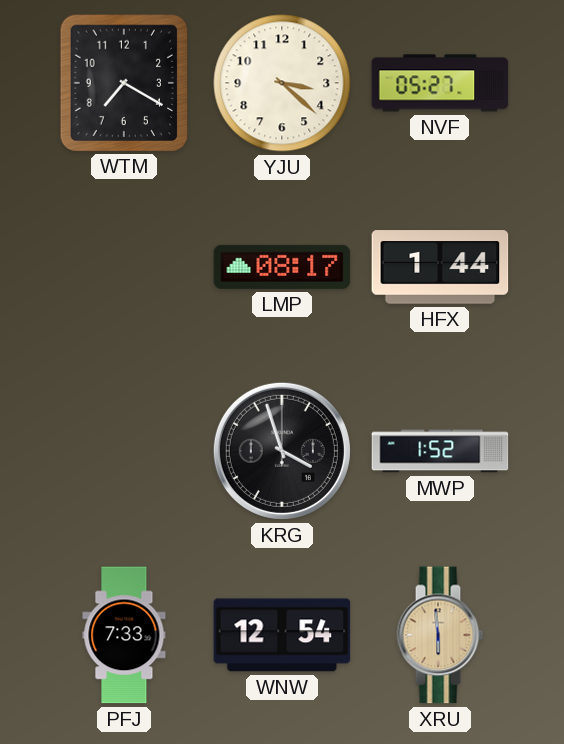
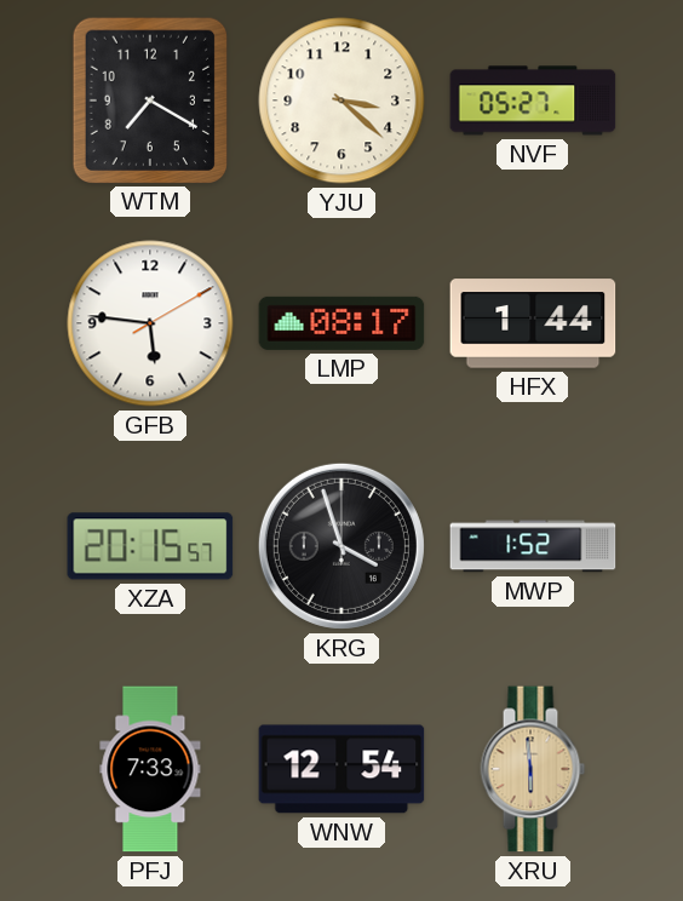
GFB: none -> 5:46
XZA: none -> 20:15
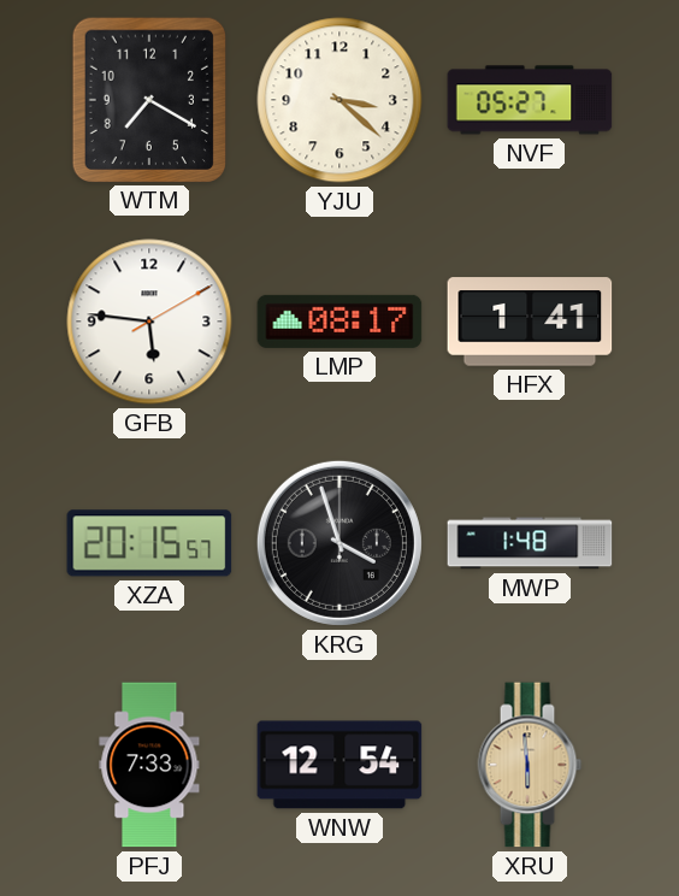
HFX: 1:44 -> 1:41
MWP: 1:52 -> 1:48
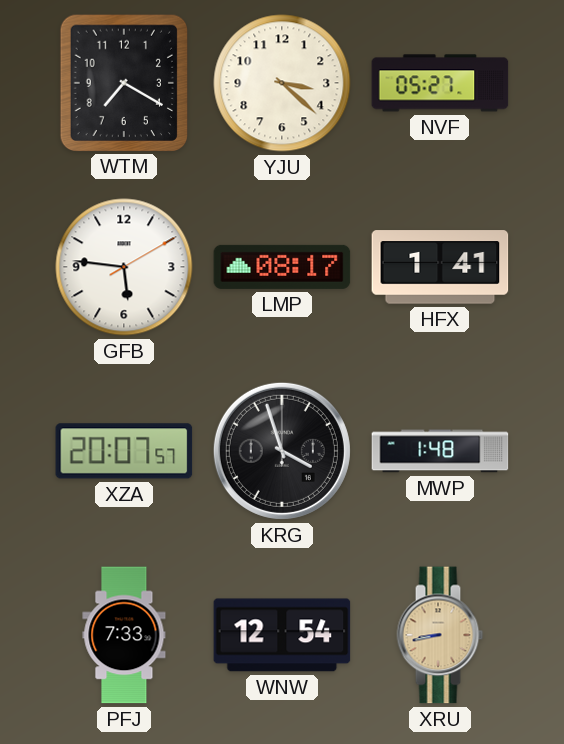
XZA: 20:15 -> 20:07
XRU: 5:59 -> 8:43
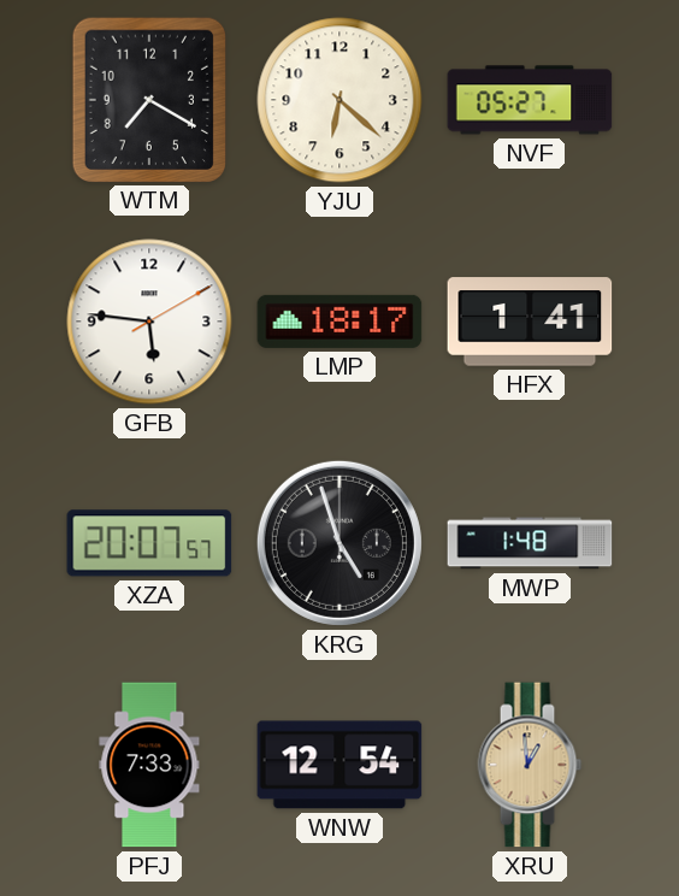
YJU: 3:22 -> 6:22
LMP: 08:17 -> 18:17
KRG: 3:57 -> 4:57
XRU: 8:43 -> 12:59
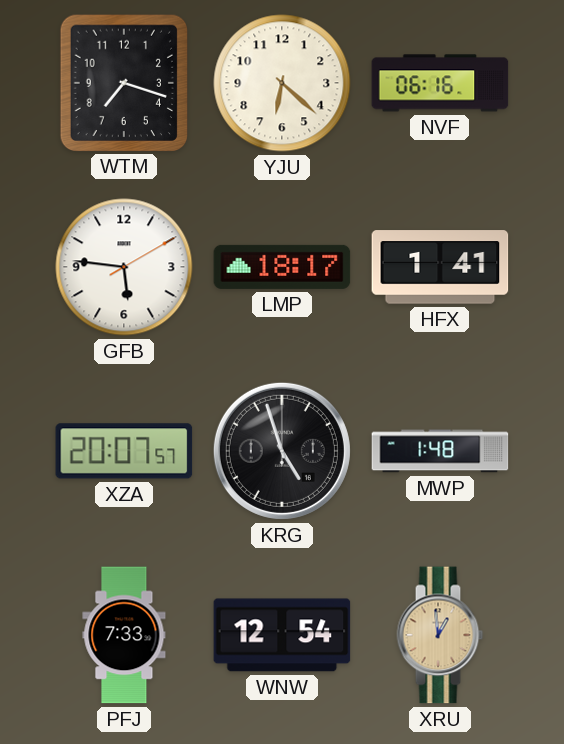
WTM: 7:20 -> 7:18
NVF: 05:27 -> 06:16
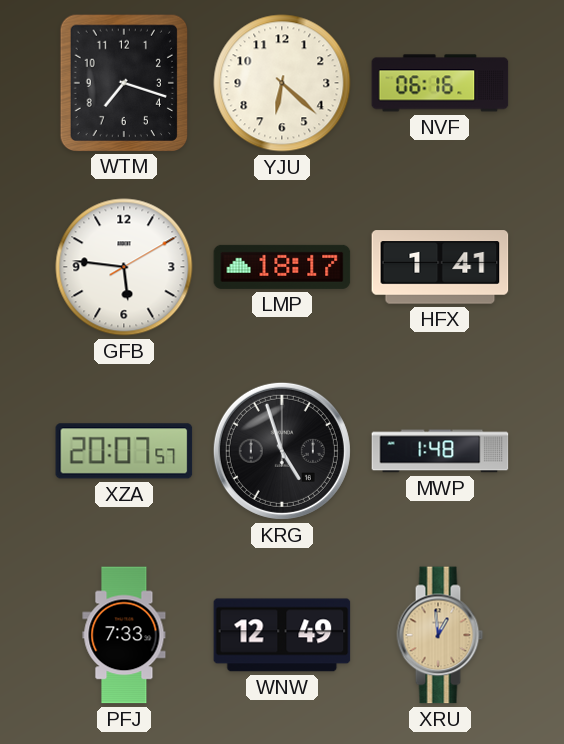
WNW: 12:54 -> 12:49
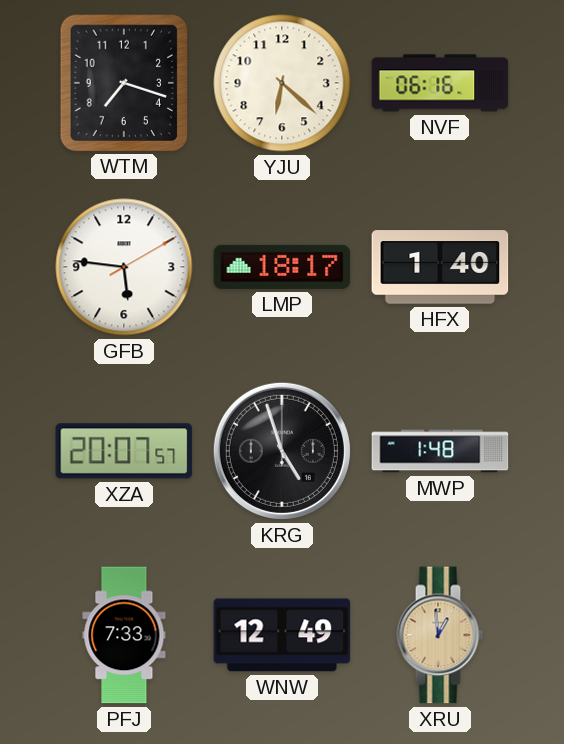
HFX: 1:41 -> 1:40
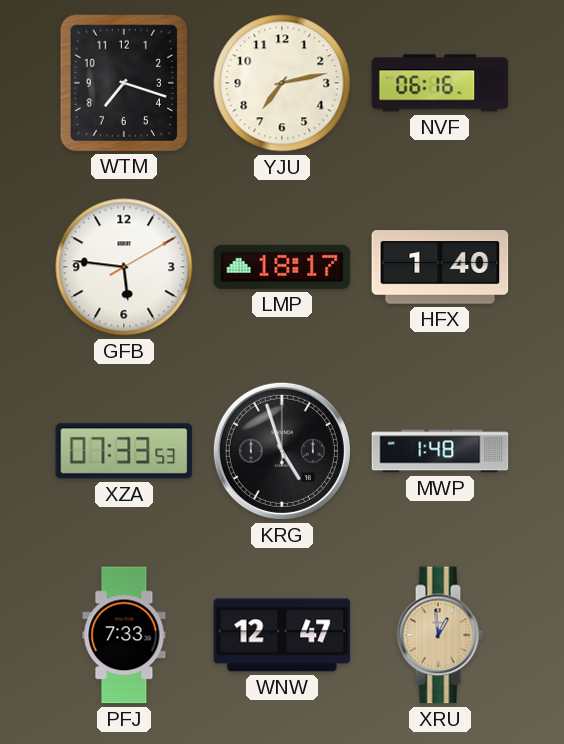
YJU: 6:22 -> 7:13
XZA: 20:07 -> 07:33
WNW: 12:49 -> 12:47
